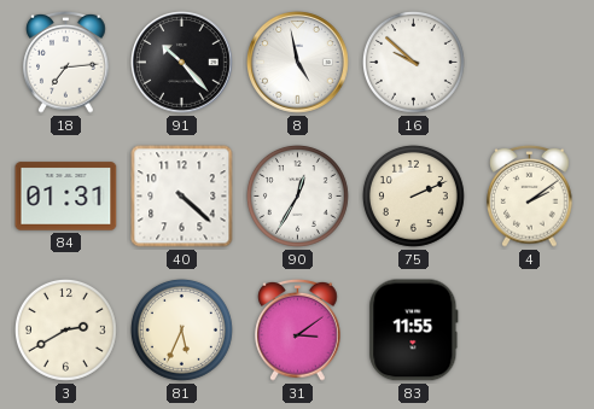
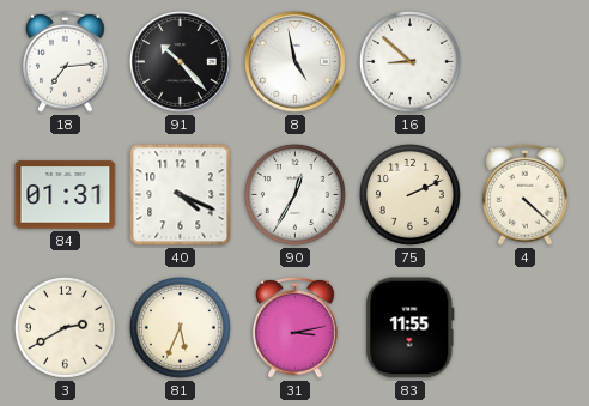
16: 9:52 -> 8:52
40: 4:22 -> 4:19
4: 2:09 -> 4:22
31: 3:09 -> 3:13
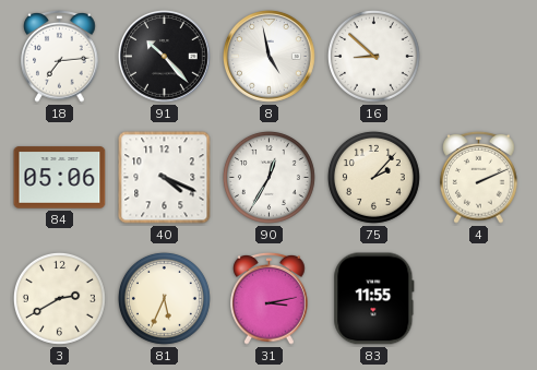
84: 01:31 -> 05:06
75: 2:11 -> 2:07
4: 4:22 -> 2:11
